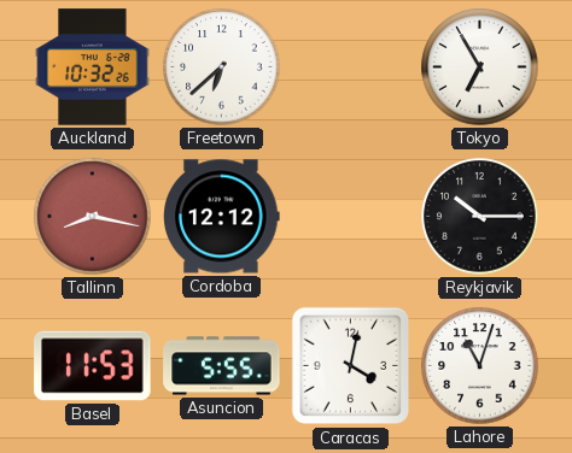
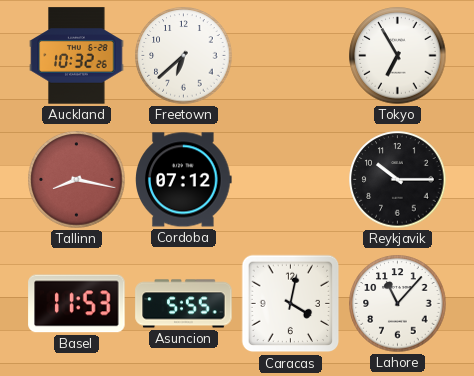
Cordoba: 12:12 -> 07:12
Lahore: 11:03 -> 11:07
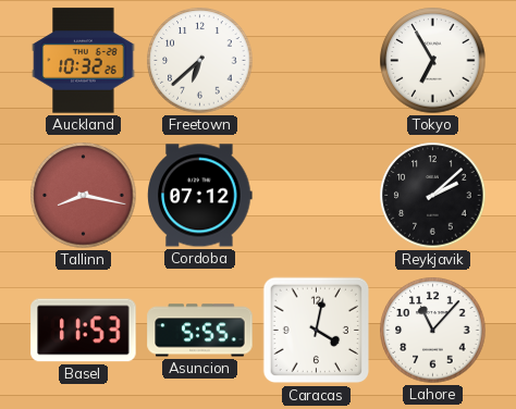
Reykjavik: 10:15 -> 2:08
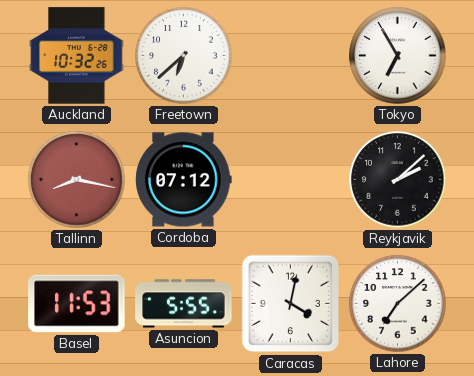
Lahore: 11:07 -> 7:08
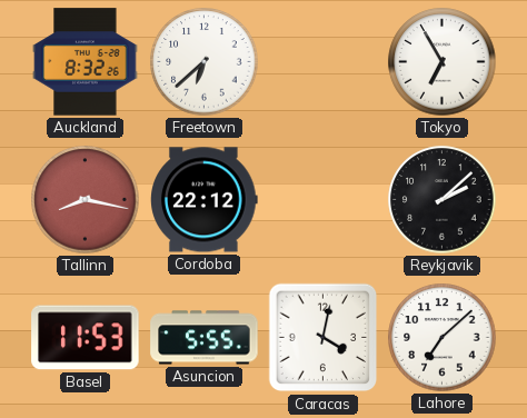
Auckland: 10:32 -> 8:32
Cordoba: 07:12 -> 22:12
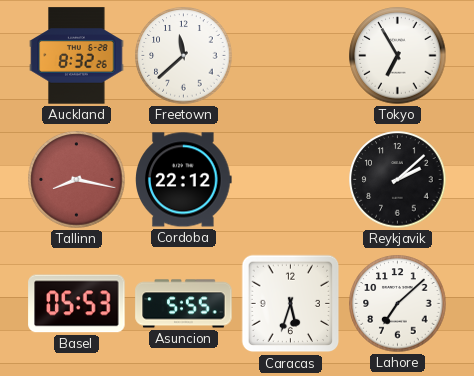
Freetown: 6:38 -> 11:38
Basel: 11:53 -> 05:53
Caracas: 4:02 -> 5:33
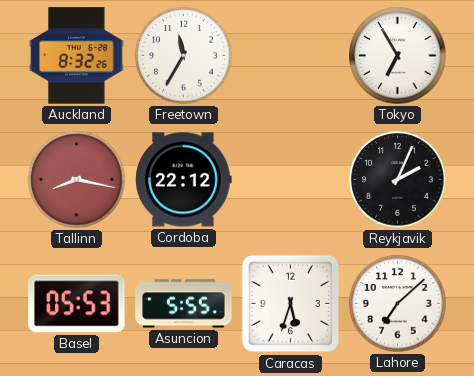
Freetown: 11:38 -> 11:35
Reykjavik: 2:08 -> 2:04
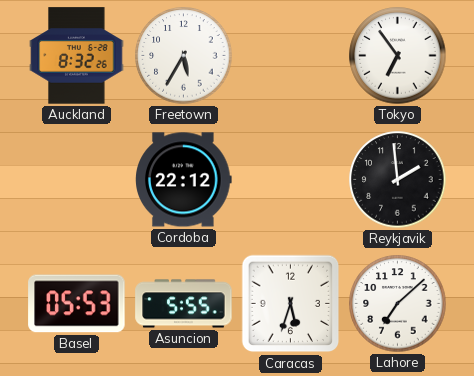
Freetown: 11:35 -> 5:35
Tokyo: 6:55 -> 6:54
Tallinn: 8:17 -> none
Reykjavik: 2:04 -> 1:59
